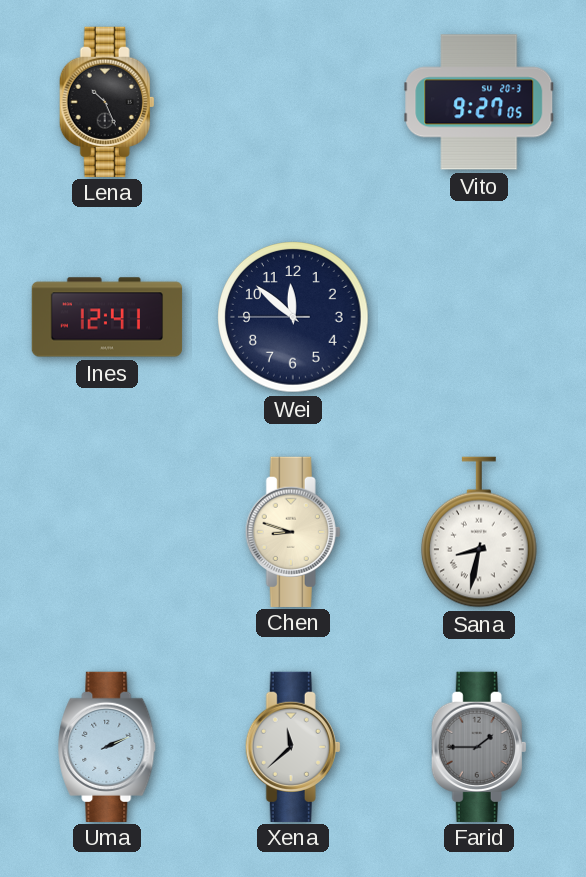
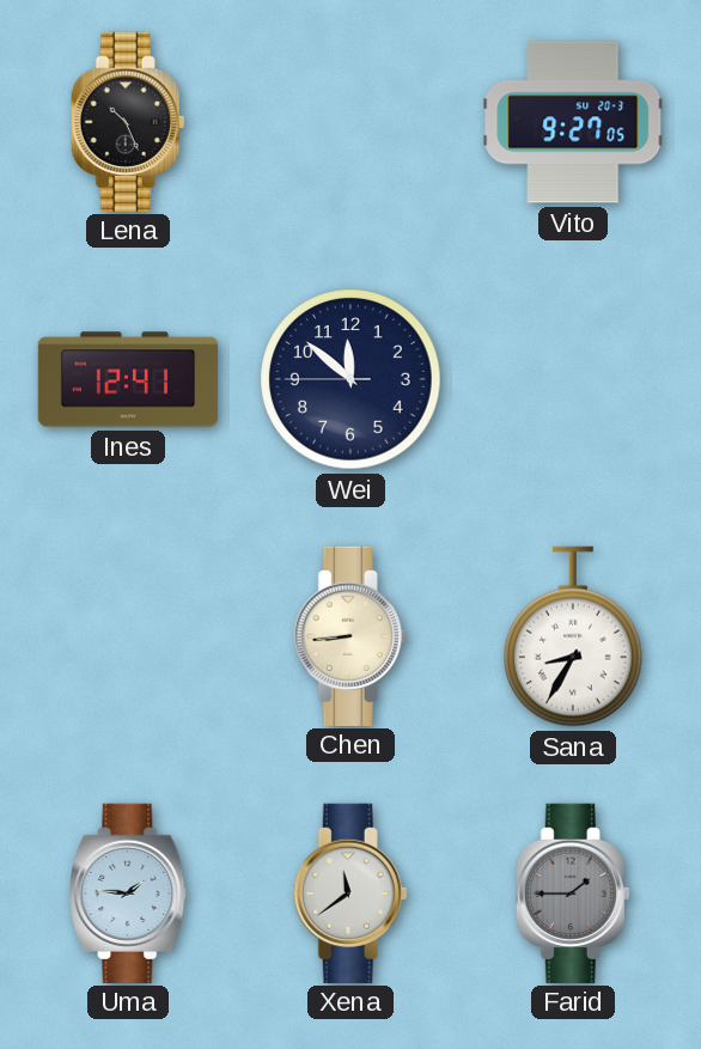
Chen: 8:48 -> 8:44
Sana: 8:32 -> 8:35
Uma: 2:11 -> 1:46
Xena: 11:38 -> 11:39
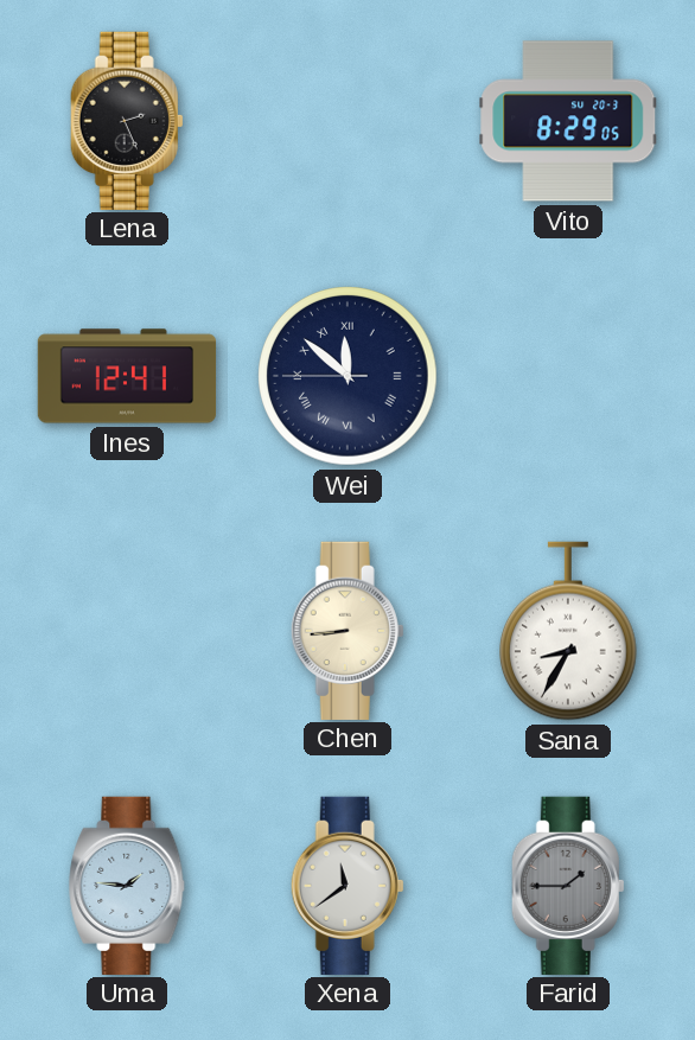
Lena: 10:26 -> 2:26
Vito: 9:27 -> 8:29
Wei numerals: Arabic -> Roman
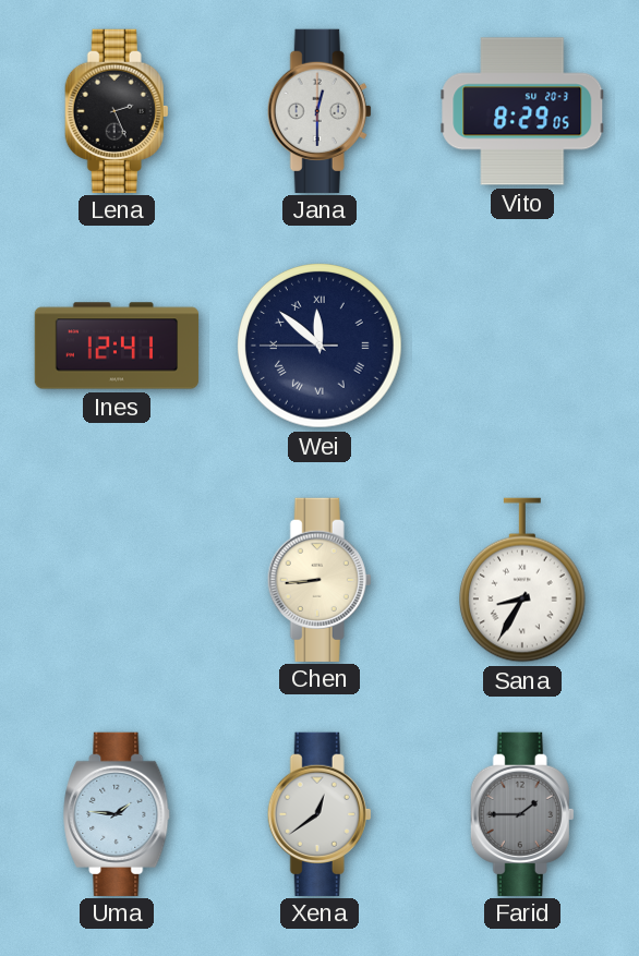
Jana: none -> 12:30
Xena: 11:39 -> 12:39
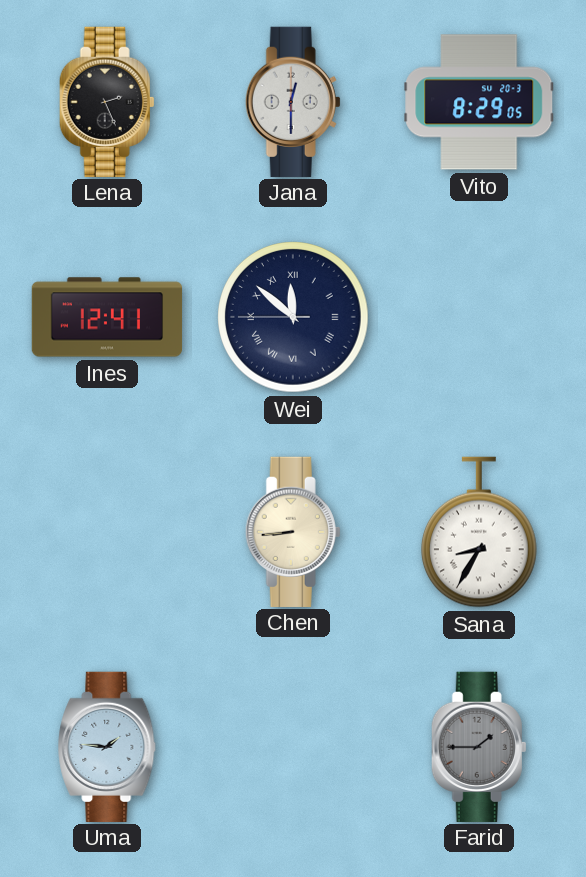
Xena: 12:39 -> none
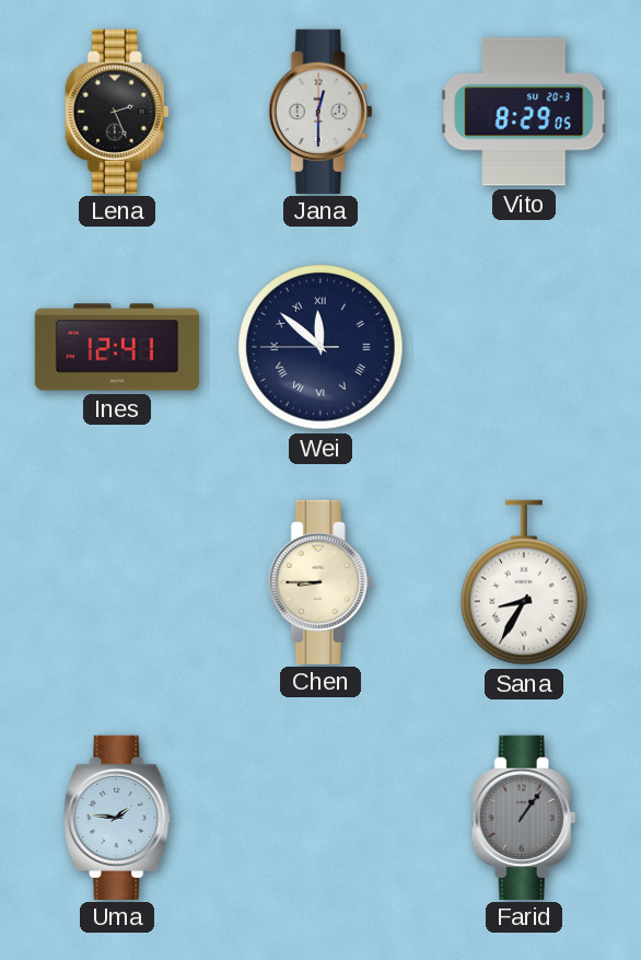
Chen: 8:44 -> 8:45
Farid: 1:45 -> 1:06
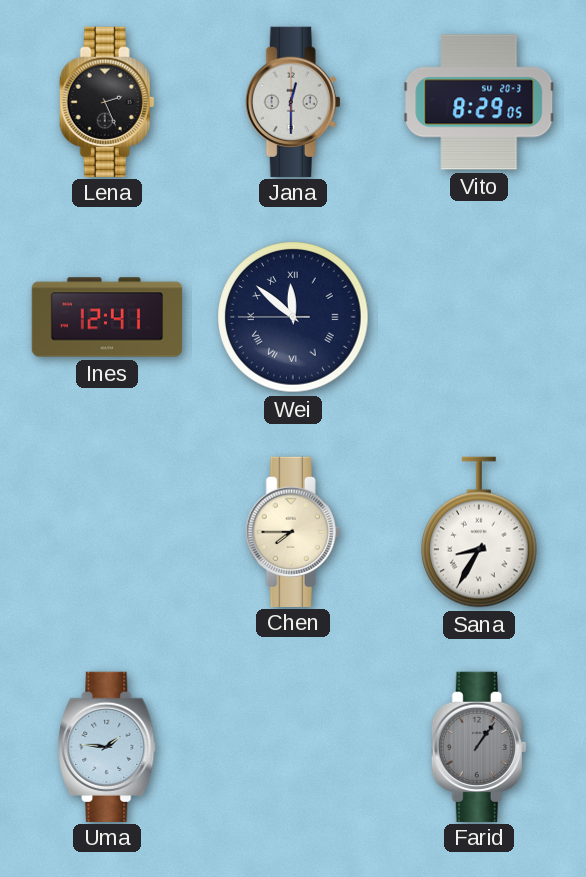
Chen: 8:45 -> 7:45
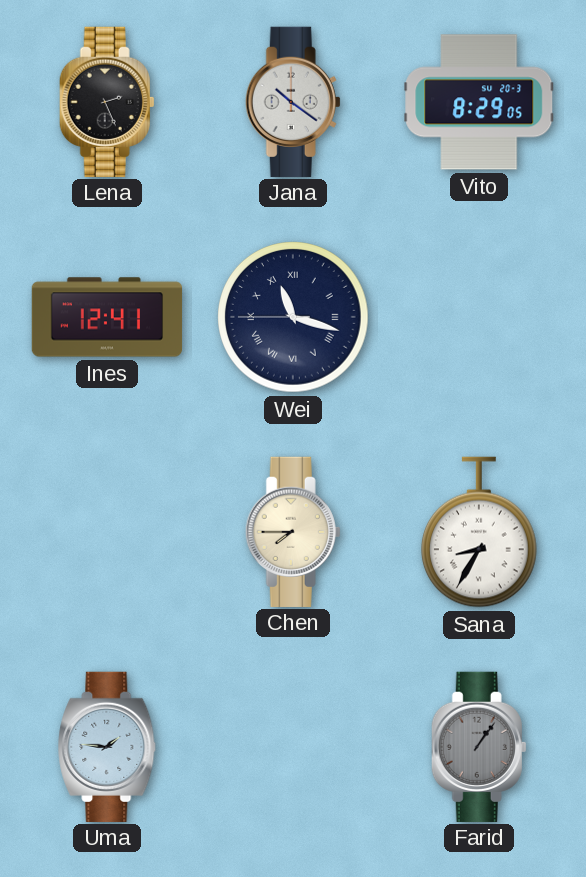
Jana: 12:30 -> 10:21
Wei: 11:51 -> 11:17
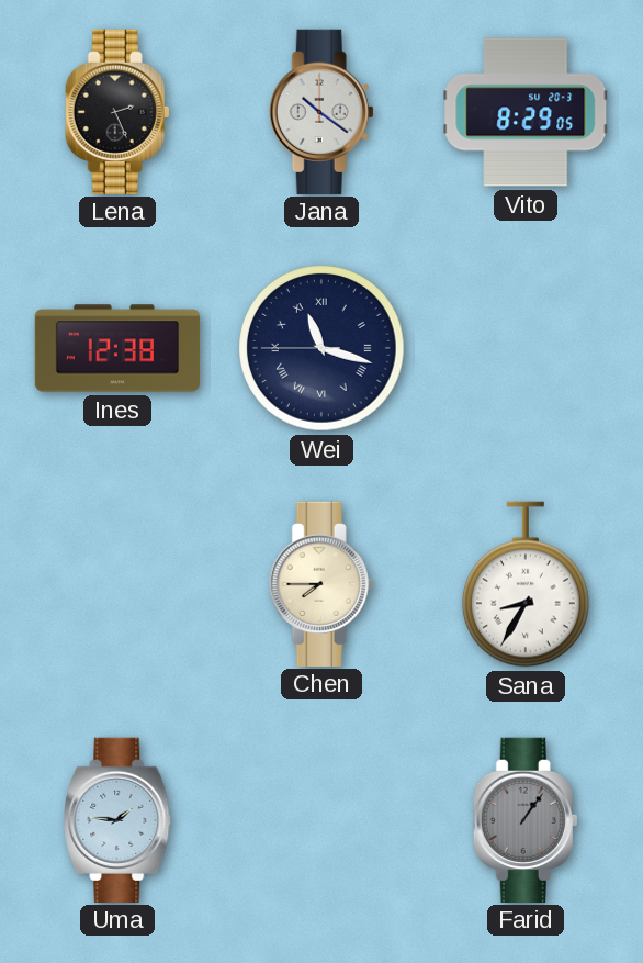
Ines: 12:41 -> 12:38
